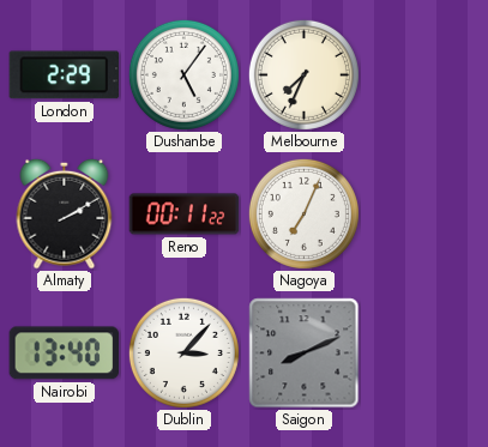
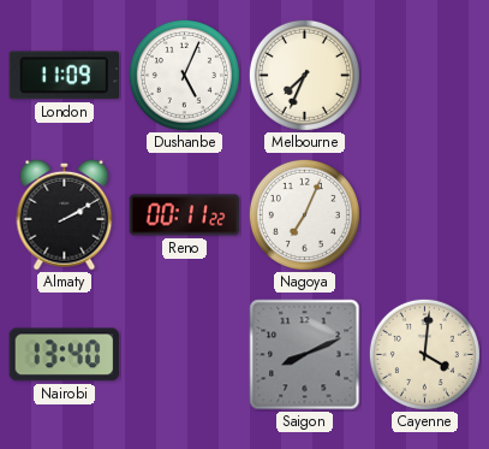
London: 2:29 -> 11:09
Dushanbe: 5:06 -> 5:04
Dublin: 3:07 -> none
Cayenne: none -> 4:01
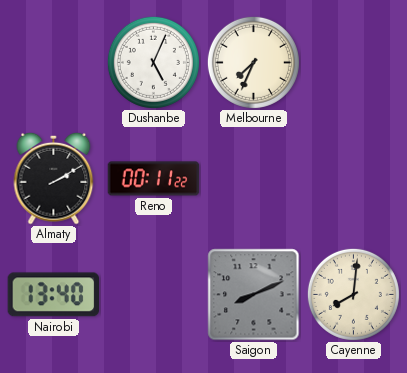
London: 11:09 -> none
Nagoya: 7:04 -> none
Cayenne: 4:01 -> 8:01
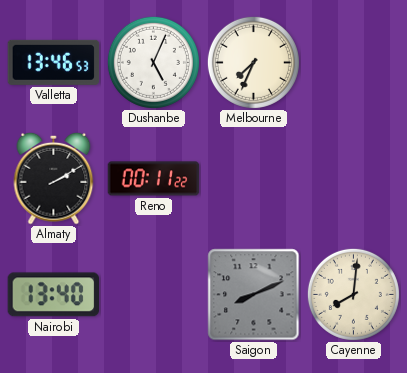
Valletta: none -> 13:46
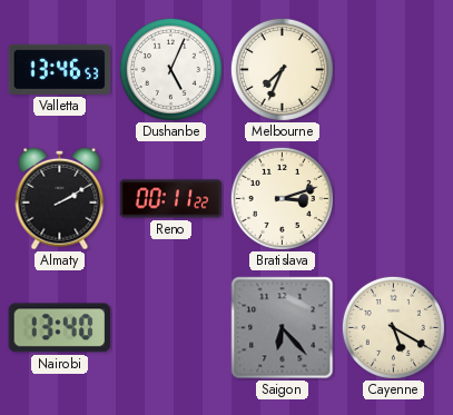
Bratislava: none -> 3:12
Saigon: 8:11 -> 6:23
Cayenne: 8:01 -> 5:20
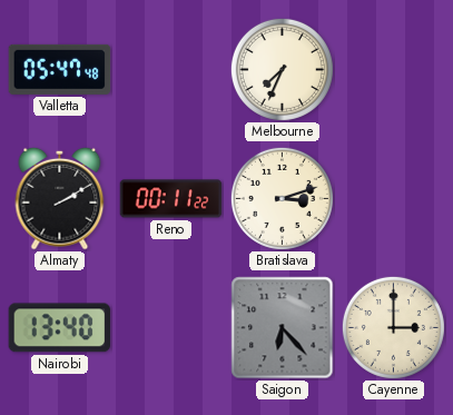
Valletta: 13:46 -> 05:47
Dushanbe: 5:04 -> none
Cayenne: 5:20 -> 3:00
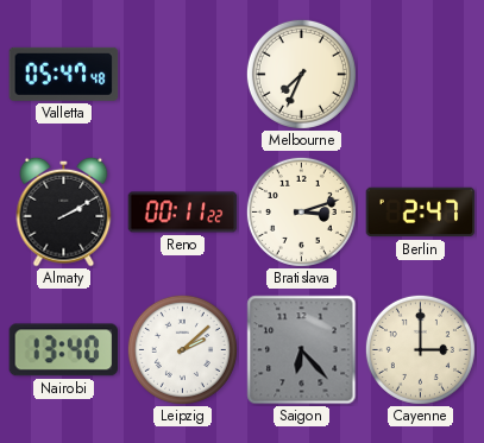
Berlin: none -> 2:47
Leipzig: none -> 2:08
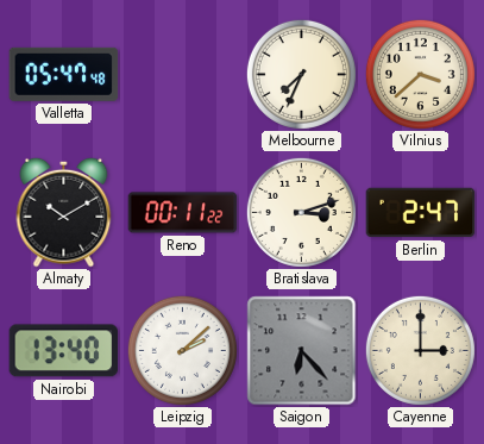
Vilnius: none -> 3:38
Almaty: 2:10 -> 10:10
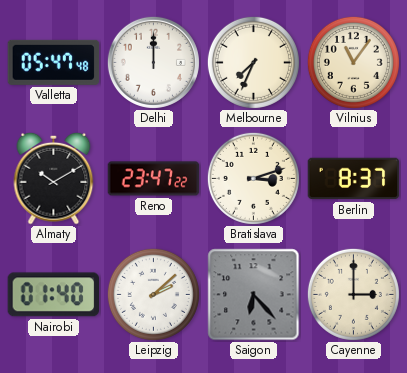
Delhi: none -> 12:00
Vilnius: 3:38 -> 11:06
Reno: 00:11 -> 23:47
Berlin: 2:47 -> 8:37
Nairobi: 13:40 -> 01:40
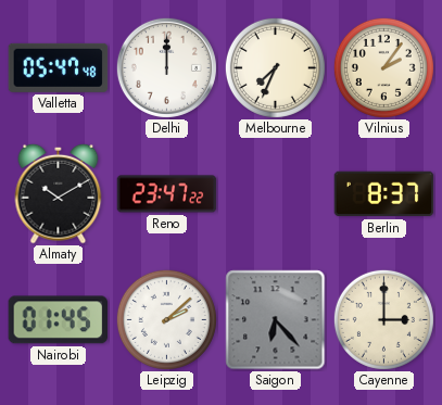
Vilnius: 11:06 -> 2:06
Bratislava: 3:12 -> none
Nairobi: 01:40 -> 01:45
